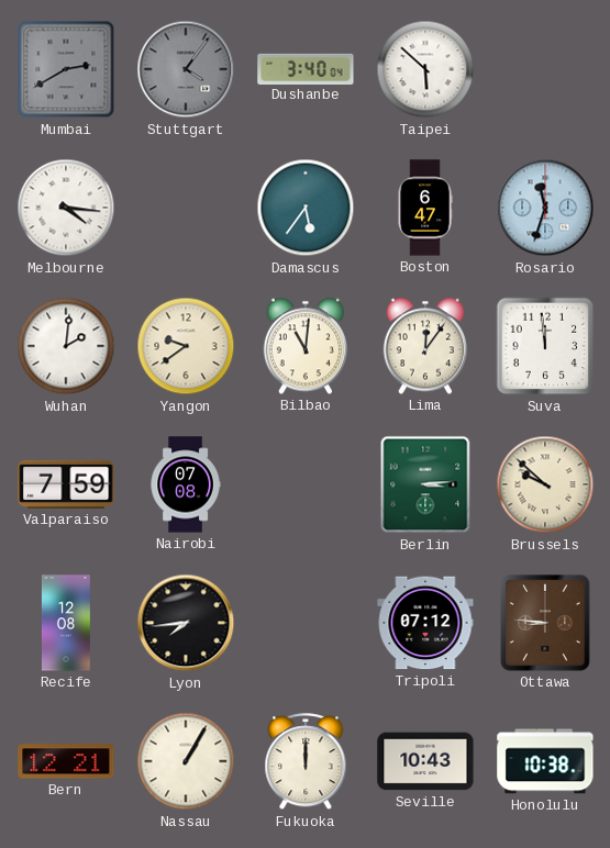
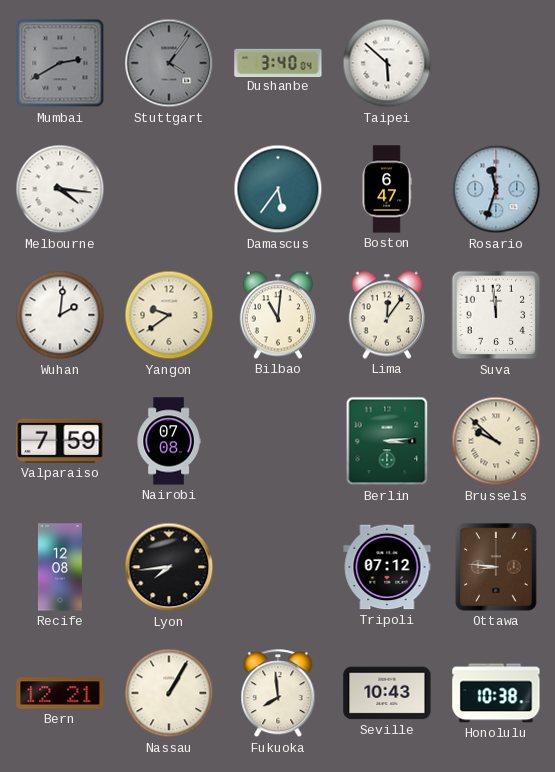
Fukuoka: 12:00 -> 7:59
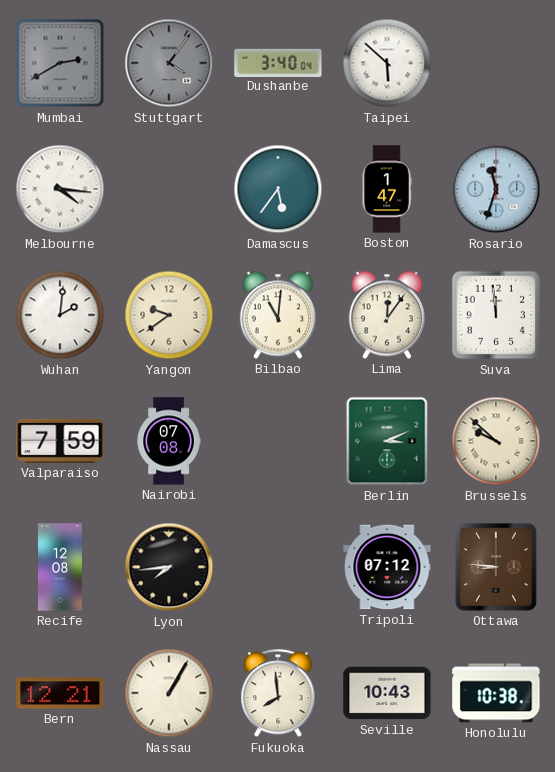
Boston: 6:47 -> 1:47
Berlin: 3:14 -> 3:11
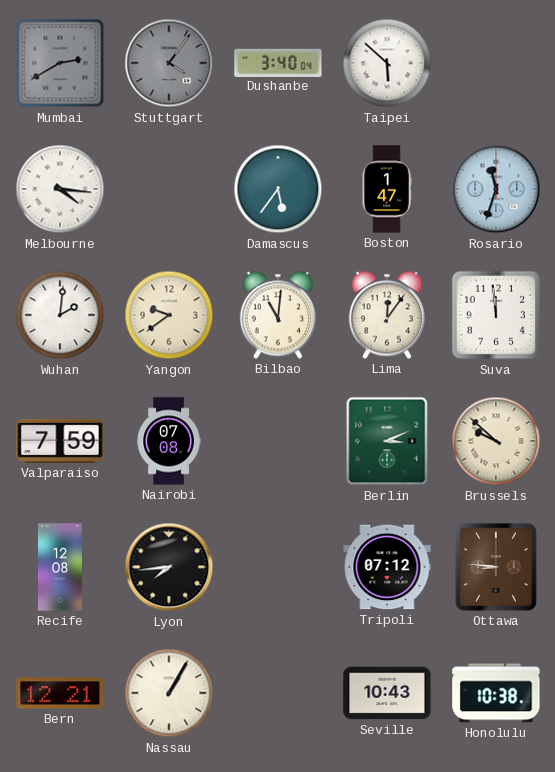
Fukuoka: 7:59 -> none
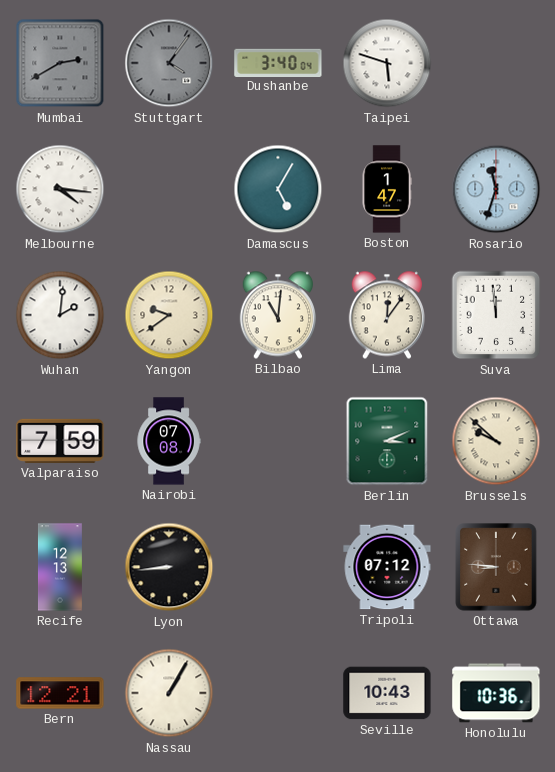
Taipei: 5:52 -> 5:48
Damascus: 5:36 -> 5:05
Recife: 12:08 -> 12:13
Lyon: 7:44 -> 8:44
Honolulu: 10:38 -> 10:36
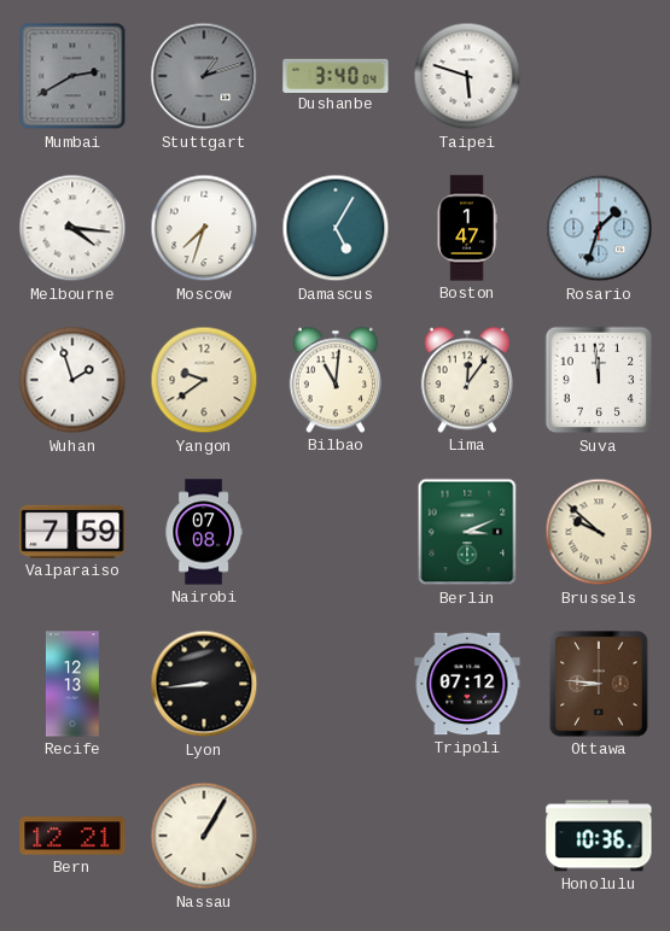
Stuttgart: 4:06 -> 1:12
Moscow: none -> 7:33
Rosario: 11:33 -> 1:33
Wuhan: 2:01 -> 1:57
Seville: 10:43 -> none
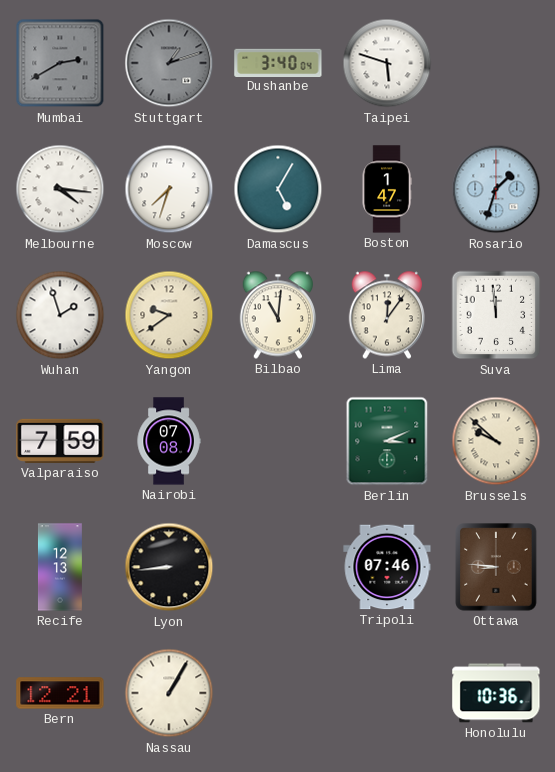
Tripoli: 07:12 -> 07:46
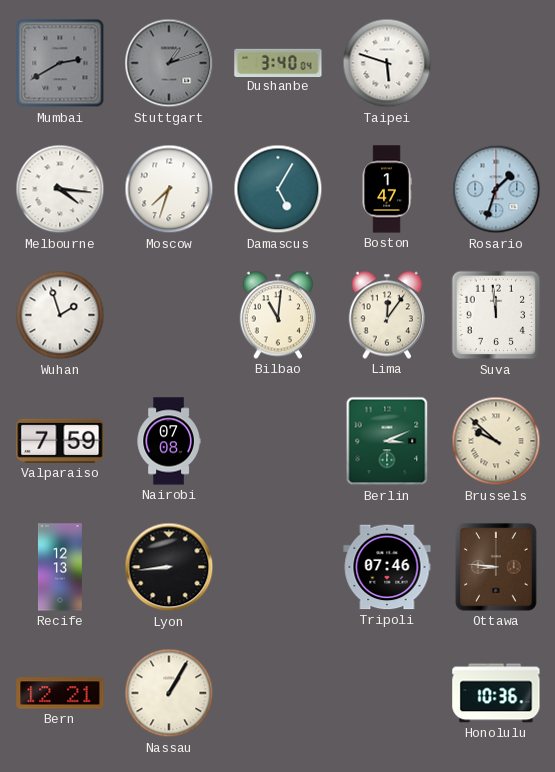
Yangon: 9:39 -> none
